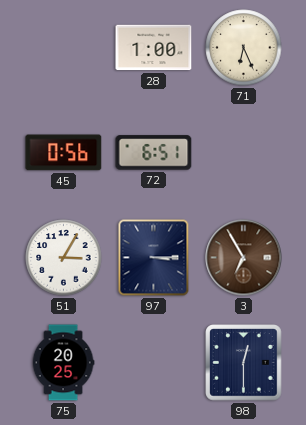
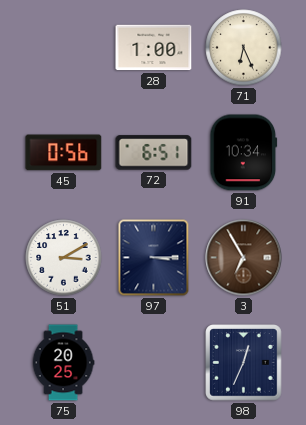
91: none -> 10:34
51: 3:05 -> 3:10
98: 12:30 -> 12:34
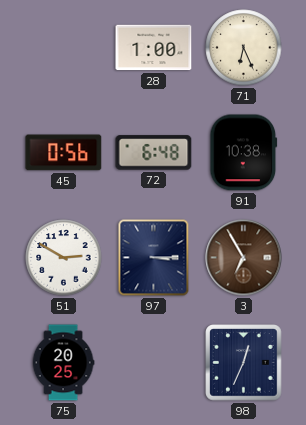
72: 6:51 -> 6:48
91: 10:34 -> 10:38
51: 3:10 -> 2:50
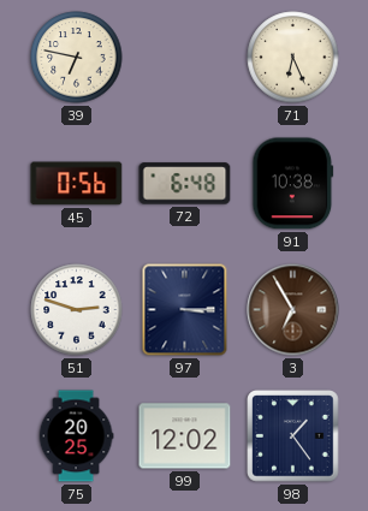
39: none -> 6:47
28: 1:00 -> none
51: 2:50 -> 2:48
99: none -> 12:02
98: 12:34 -> 1:24
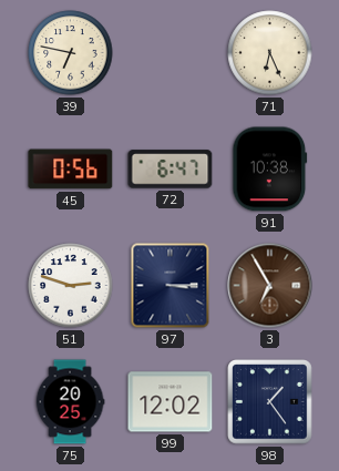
72: 6:48 -> 6:47
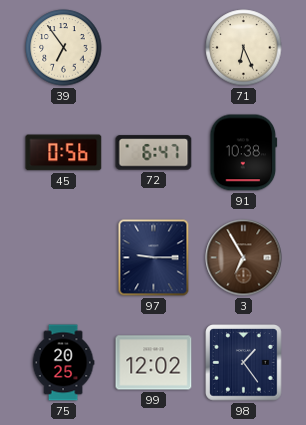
39: 6:47 -> 6:54
51: 2:48 -> none
97: 3:15 -> 9:15
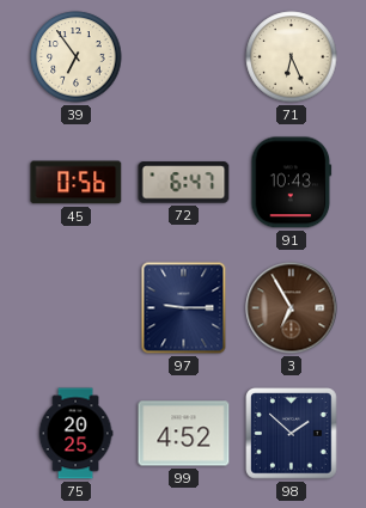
91: 10:38 -> 10:43
99: 12:02 -> 4:52
98: 1:24 -> 1:52
